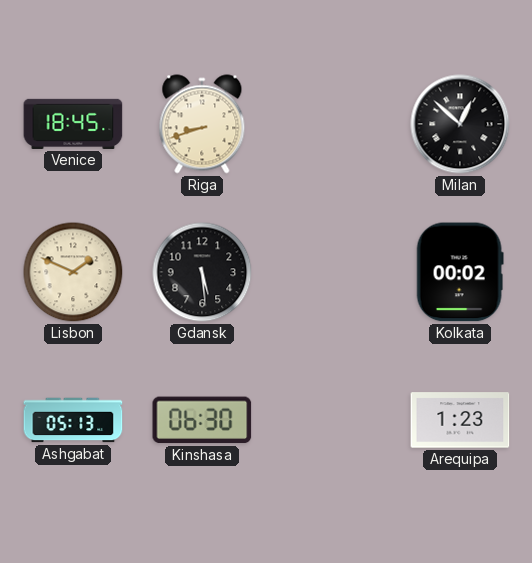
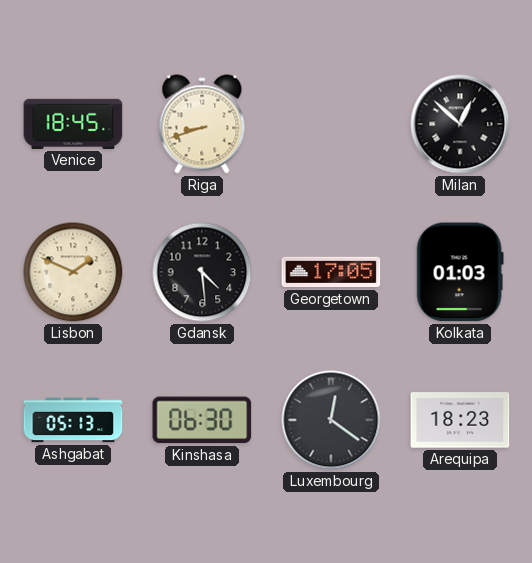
Gdansk: 5:29 -> 4:29
Georgetown: none -> 17:05
Kolkata: 00:02 -> 01:03
Luxembourg: none -> 12:21
Arequipa: 1:23 -> 18:23
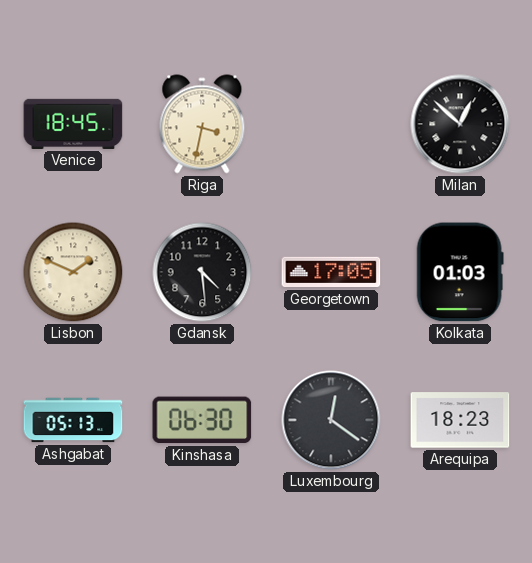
Riga: 8:42 -> 3:32
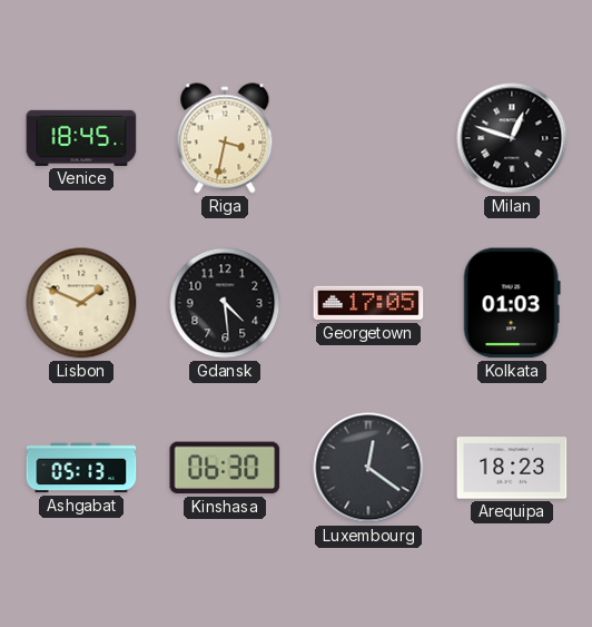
Milan: 12:52 -> 12:48
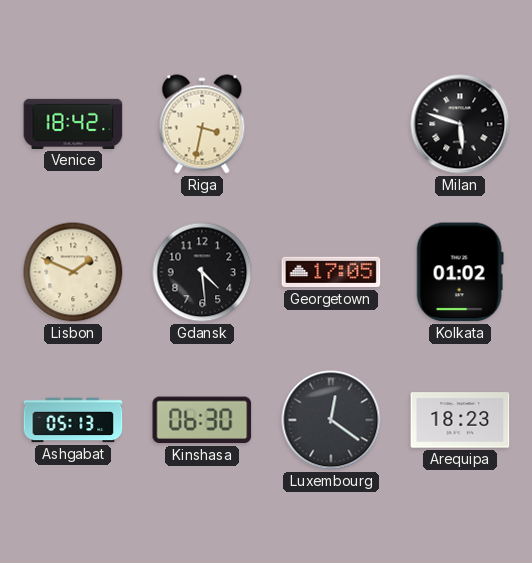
Venice: 18:45 -> 18:42
Milan: 12:48 -> 5:48
Kolkata: 01:03 -> 01:02
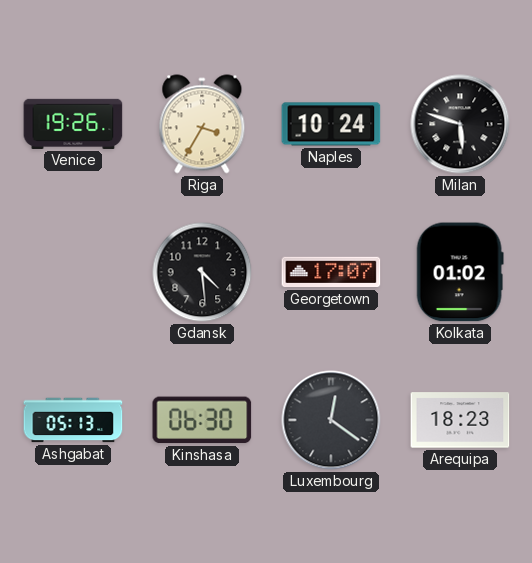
Venice: 18:42 -> 19:26
Riga: 3:32 -> 3:35
Naples: none -> 10:24
Lisbon: 1:49 -> none
Georgetown: 17:05 -> 17:07
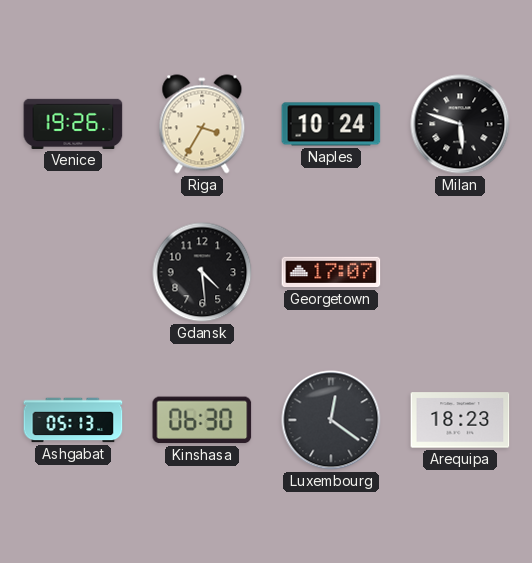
Kolkata: 01:02 -> none
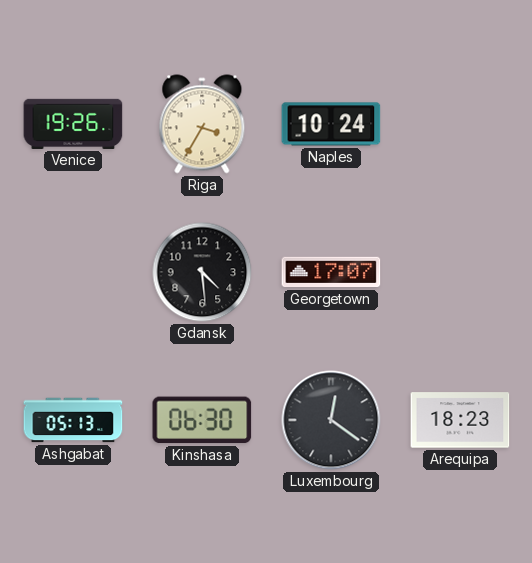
Milan: 5:48 -> none
